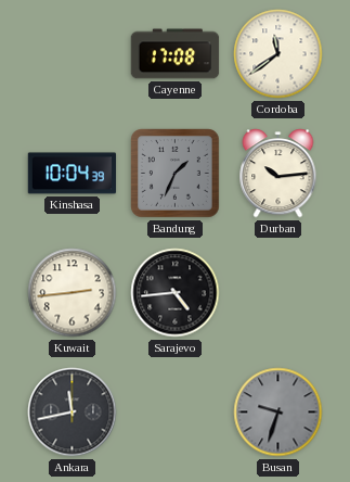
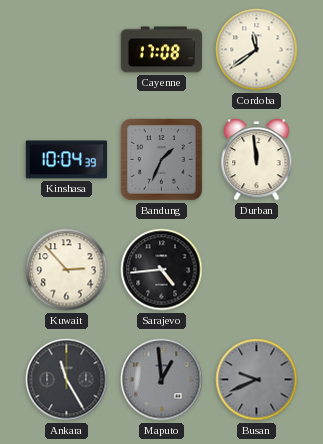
Durban: 10:14 -> 11:59
Kuwait: 2:44 -> 2:53
Ankara: 11:43 -> 11:25
Maputo: none -> 12:59
Busan: 9:33 -> 9:41
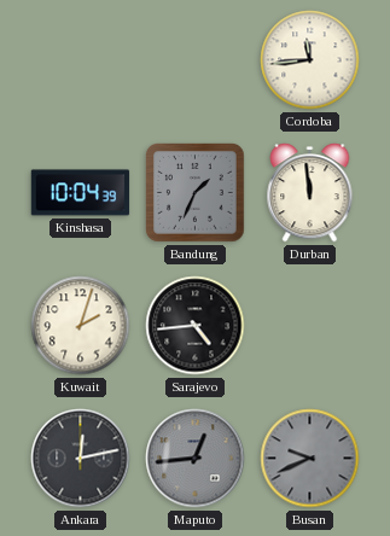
Cayenne: 17:08 -> none
Cordoba: 11:39 -> 11:44
Kuwait: 2:53 -> 2:03
Ankara: 11:25 -> 12:13
Maputo: 12:59 -> 12:44
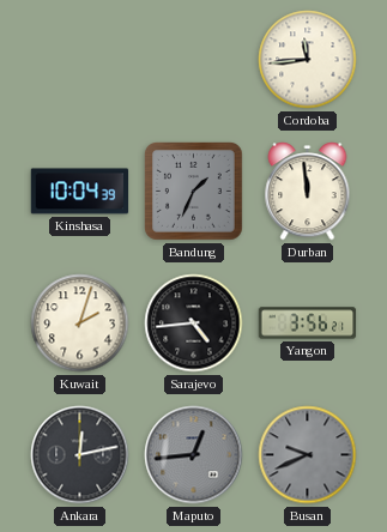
Yangon: none -> 3:56
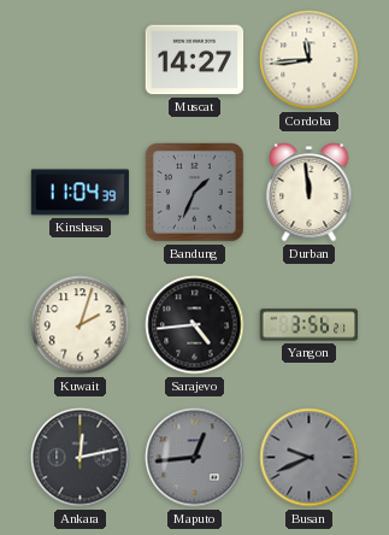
Muscat: none -> 14:27
Kinshasa: 10:04 -> 11:04
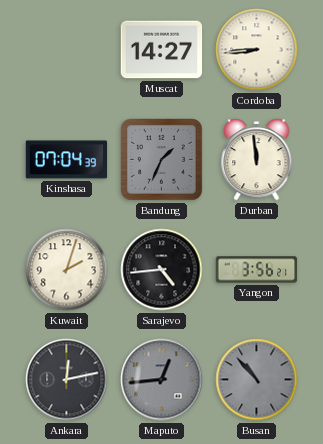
Cordoba: 11:44 -> 8:44
Kinshasa: 11:04 -> 07:04
Busan: 9:41 -> 10:53
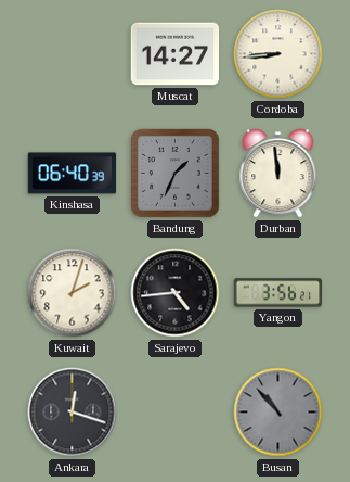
Kinshasa: 07:04 -> 06:40
Ankara: 12:13 -> 12:18
Maputo: 12:44 -> none
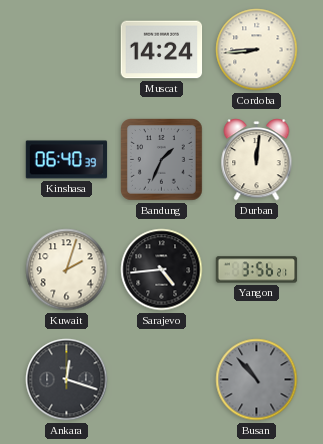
Muscat: 14:27 -> 14:24
Durban: 11:59 -> 12:01
